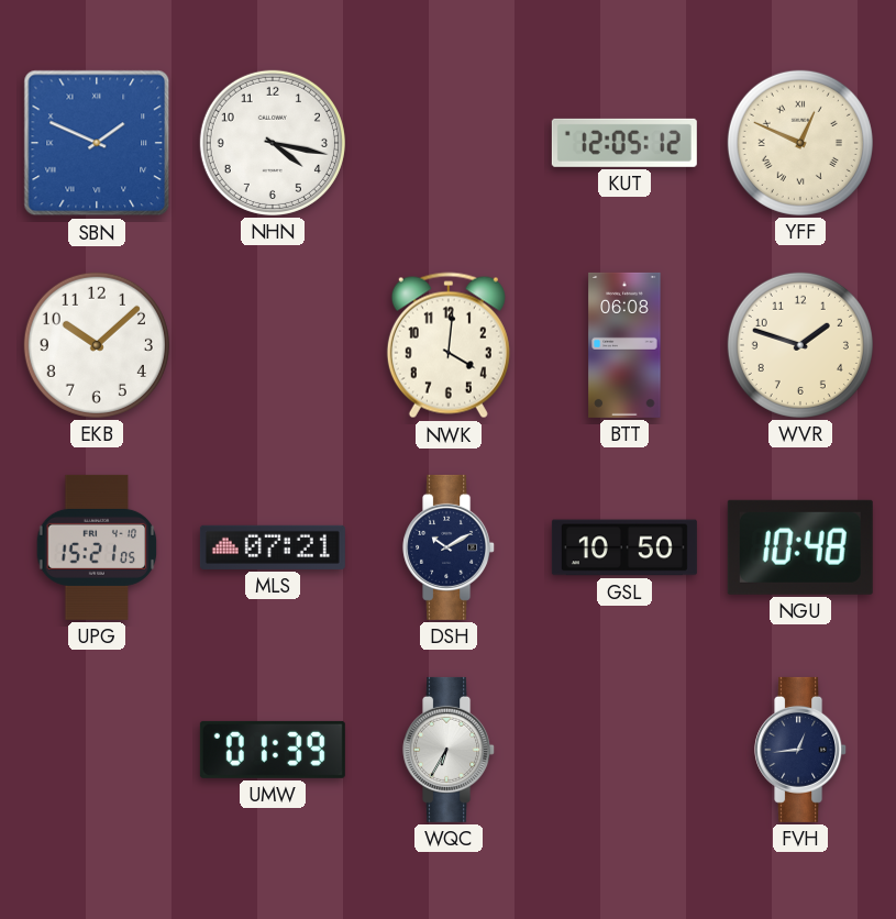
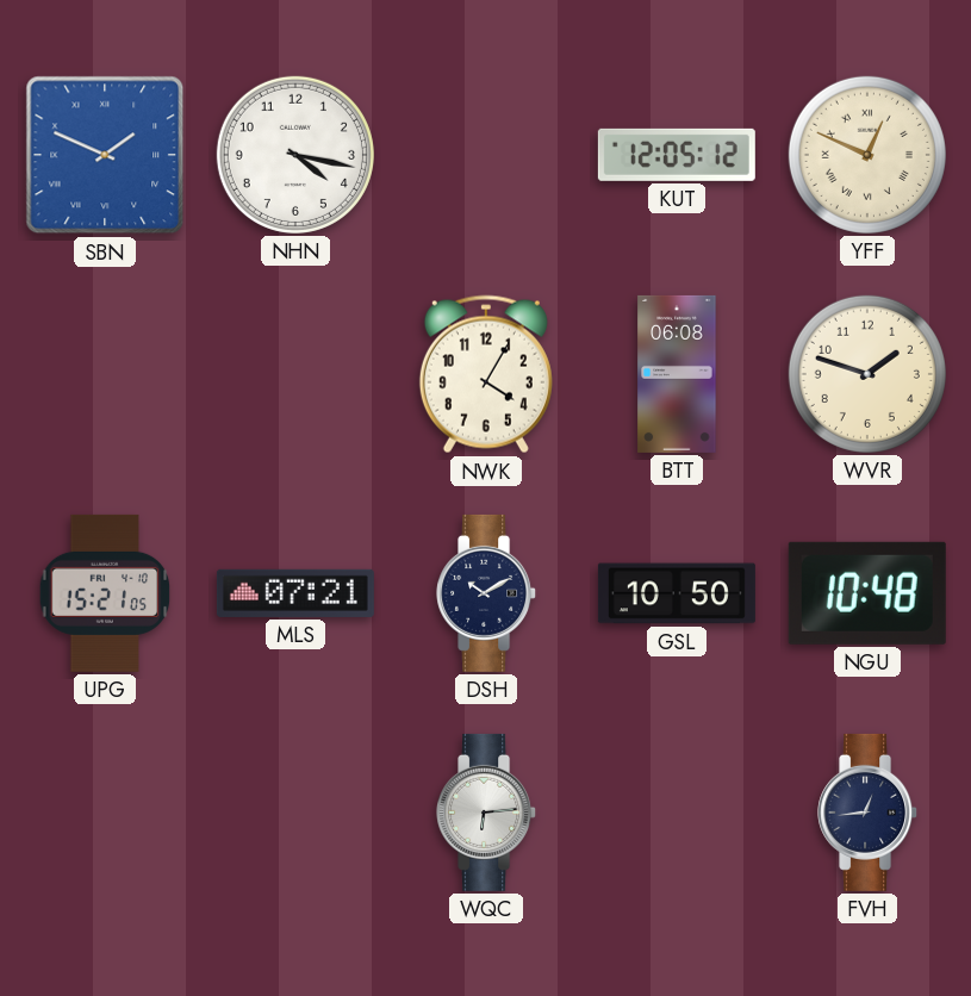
EKB: 10:08 -> none
NWK: 4:01 -> 4:05
UMW: 01:39 -> none
WQC: 6:35 -> 6:14
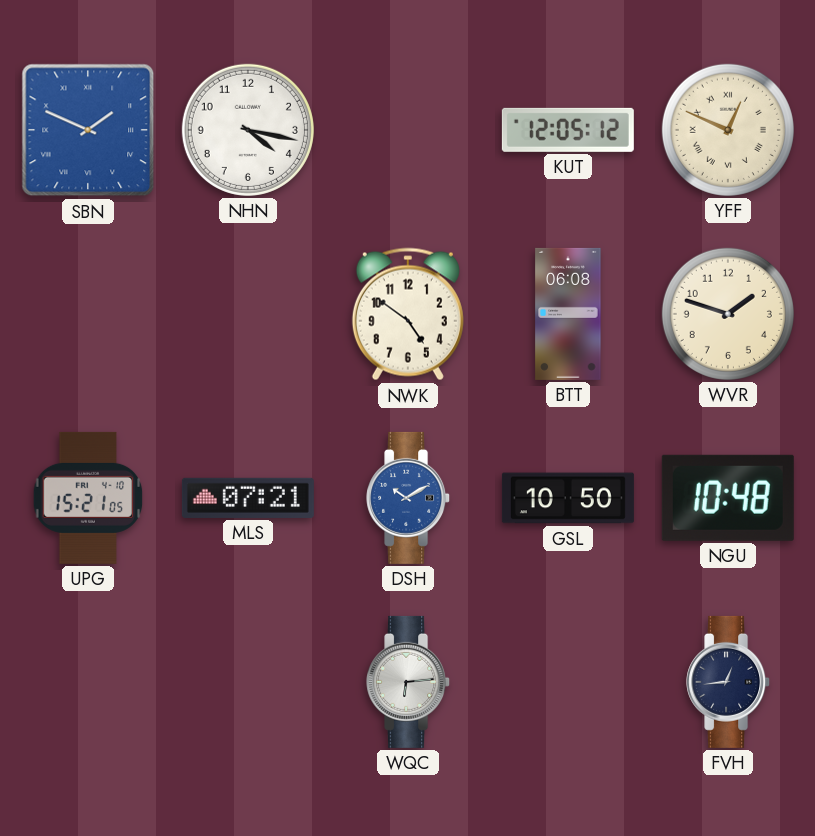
NWK: 4:05 -> 4:51
DSH dial: navy -> blue
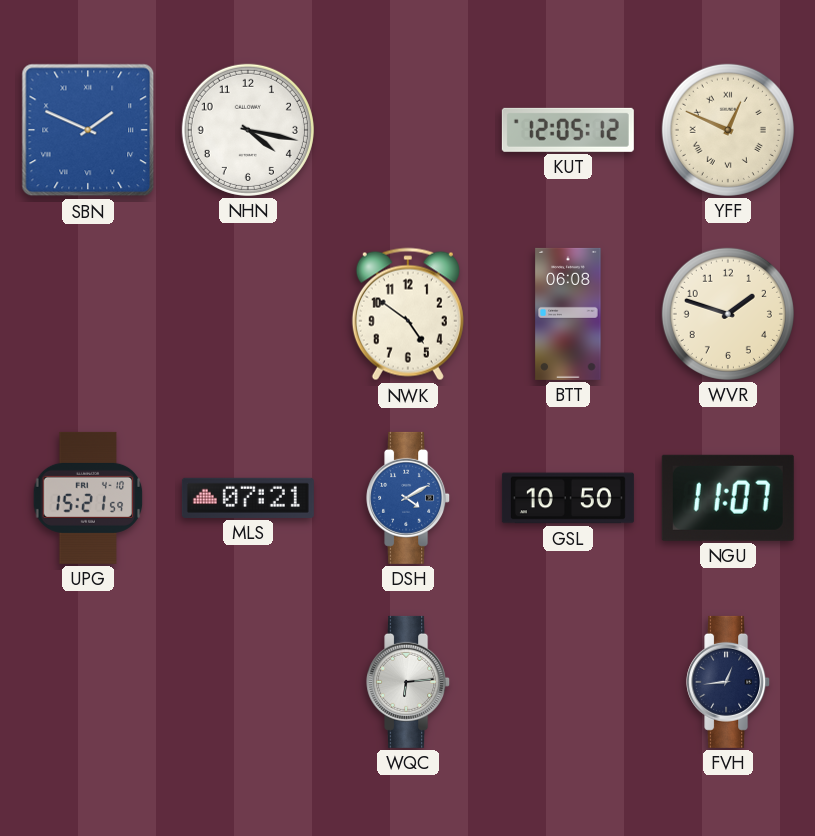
UPG: 15:21:05 -> 15:21:59
DSH: 10:10 -> 4:10
NGU: 10:48 -> 11:07
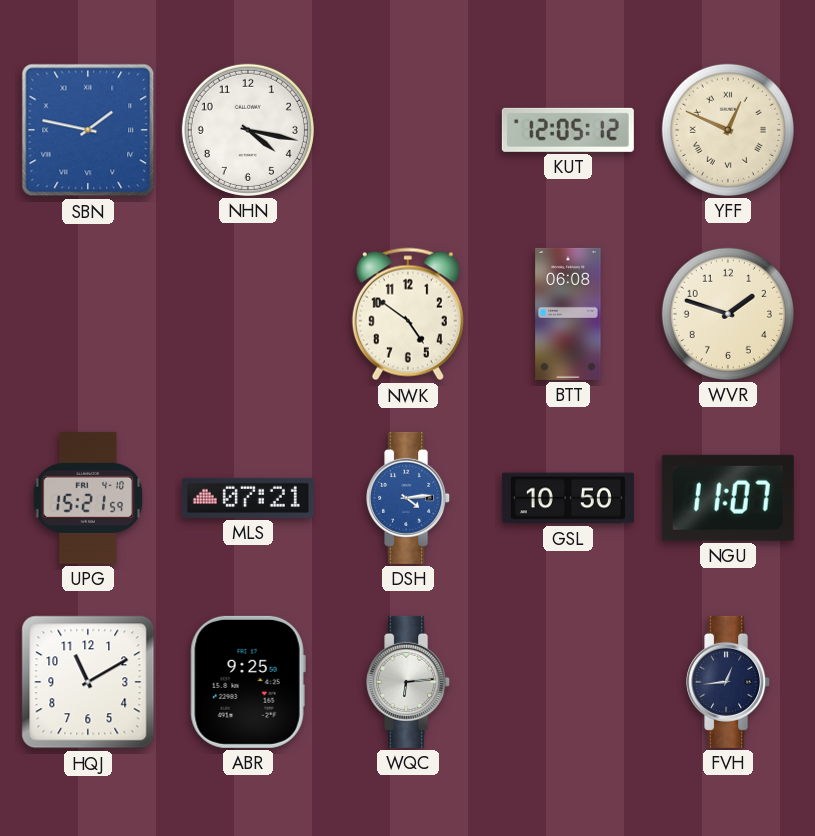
SBN: 1:49 -> 1:47
DSH: 4:10 -> 4:14
HQJ: none -> 11:10
ABR: none -> 9:25
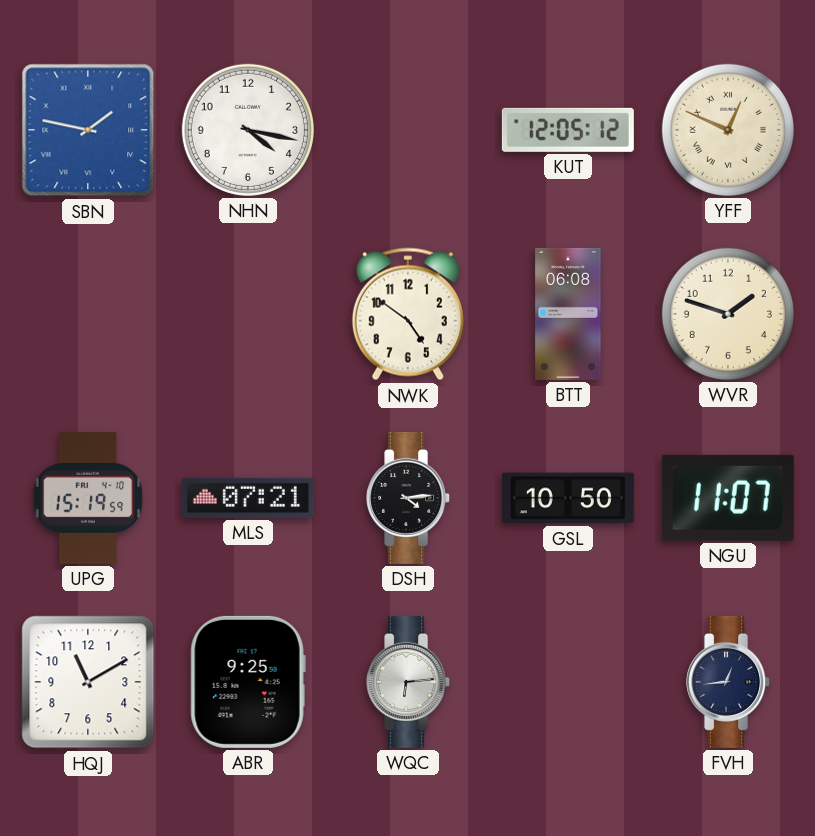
UPG: 15:21 -> 15:19
DSH dial: blue -> black
